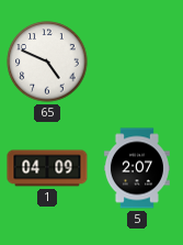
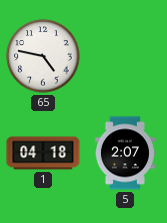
65: 4:49 -> 4:47
1: 04:09 -> 04:18
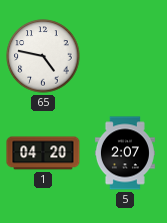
1: 04:18 -> 04:20
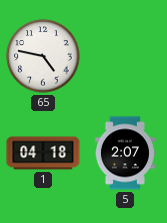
1: 04:20 -> 04:18
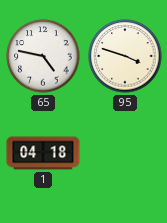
95: none -> 3:48
5: 2:07 -> none
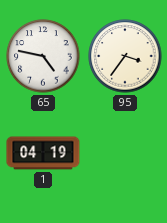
95: 3:48 -> 3:36
1: 04:18 -> 04:19
